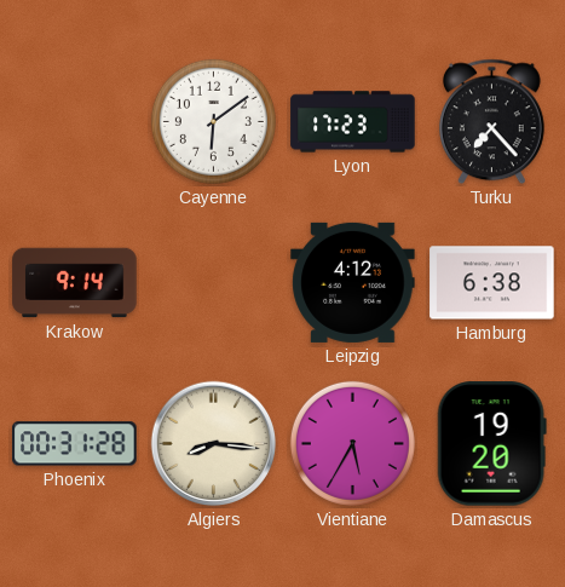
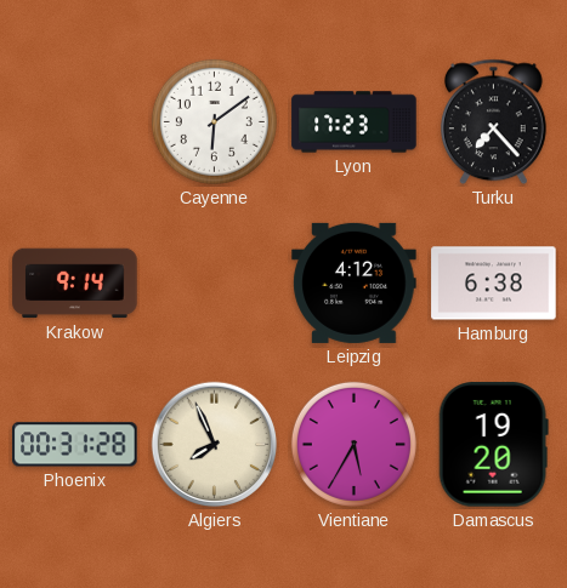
Algiers: 8:16 -> 7:56
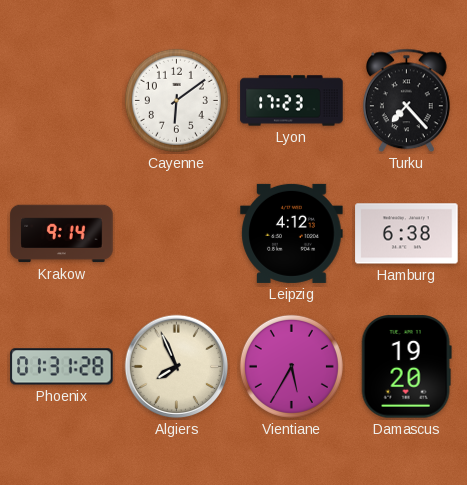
Phoenix: 00:31 -> 01:31
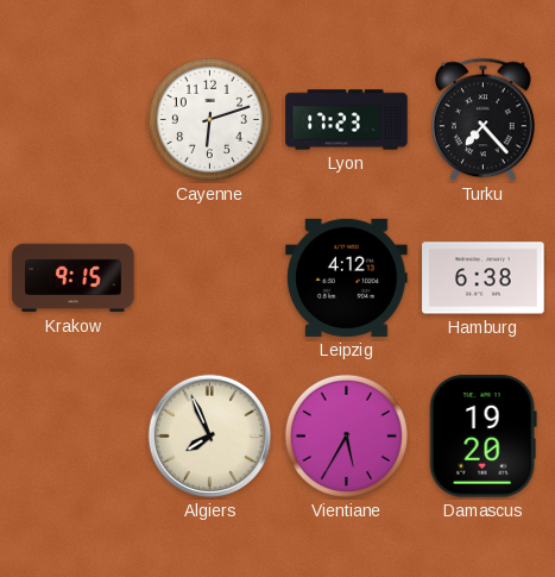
Cayenne: 6:09 -> 6:12
Krakow: 9:14 -> 9:15
Phoenix: 01:31 -> none
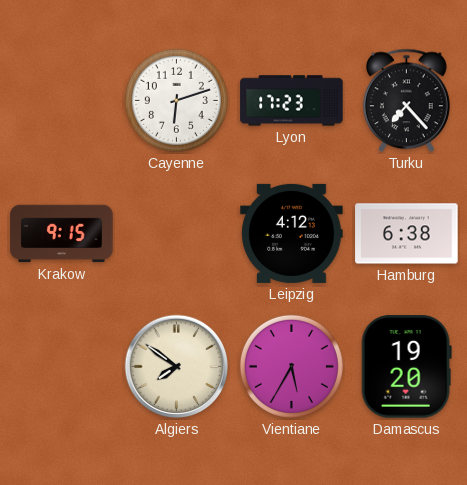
Algiers: 7:56 -> 7:51
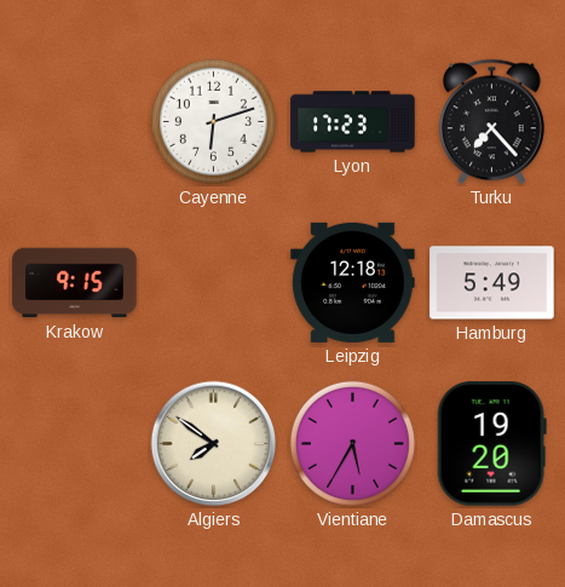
Leipzig: 4:12 -> 12:18
Hamburg: 6:38 -> 5:49
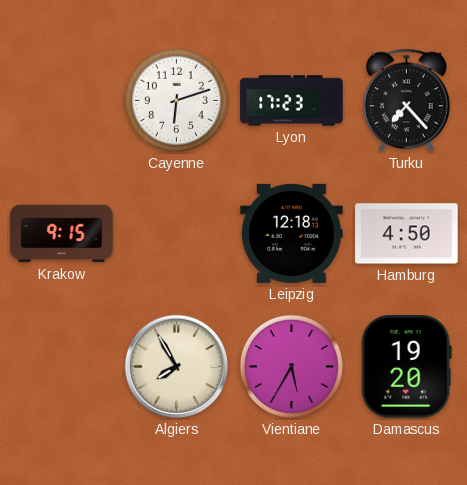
Hamburg: 5:49 -> 4:50
Algiers: 7:51 -> 7:55
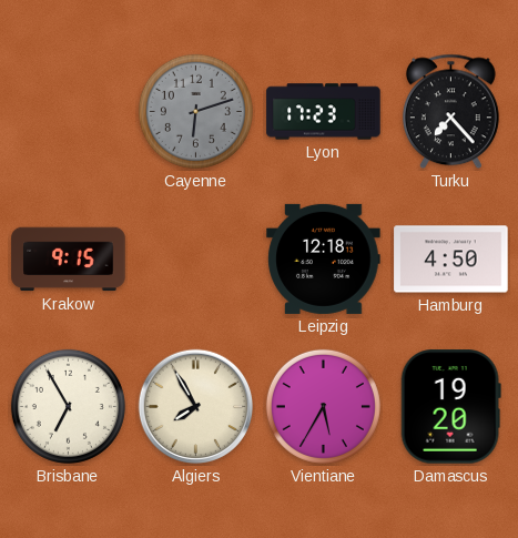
Cayenne dial: white -> grey
Brisbane: none -> 6:55
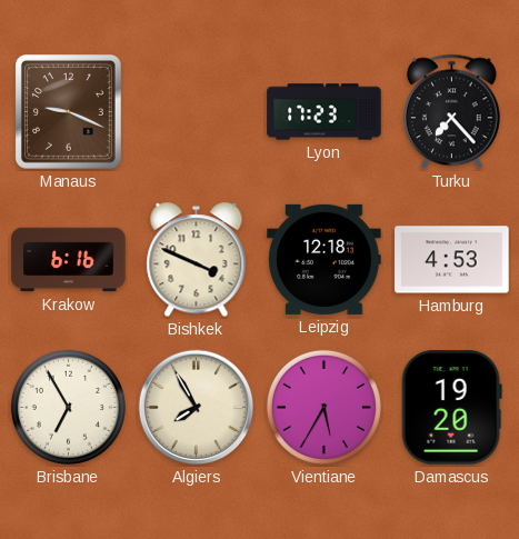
Manaus: none -> 9:19
Cayenne: 6:12 -> none
Krakow: 9:15 -> 6:16
Bishkek: none -> 3:49
Hamburg: 4:50 -> 4:53
